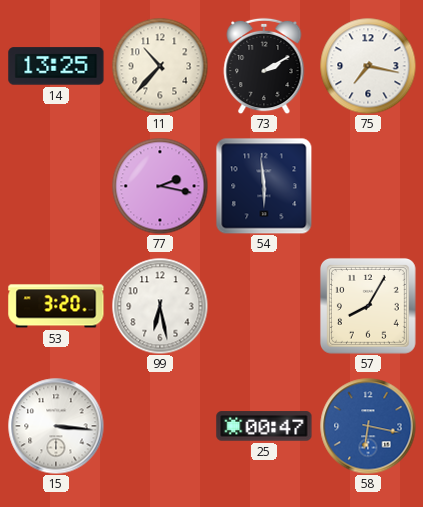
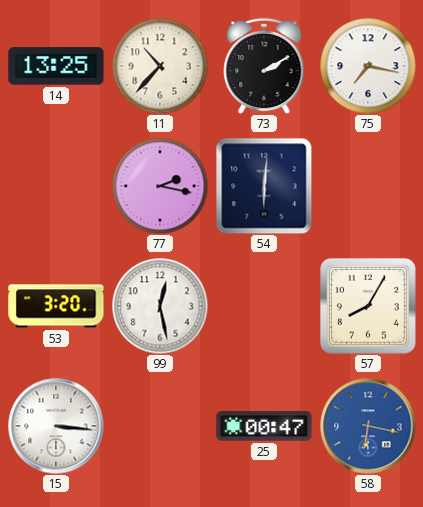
54: 5:59 -> 6:01
99: 6:28 -> 12:28
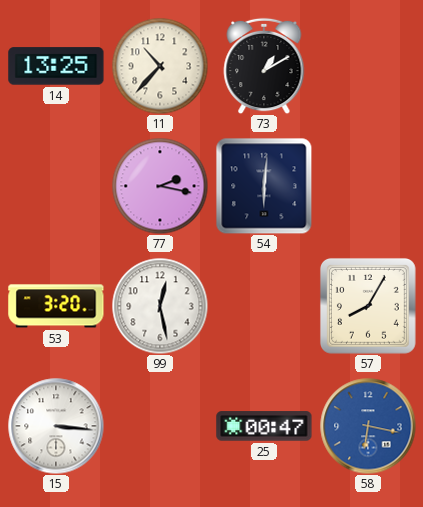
73: 2:10 -> 1:10
75: 7:17 -> none
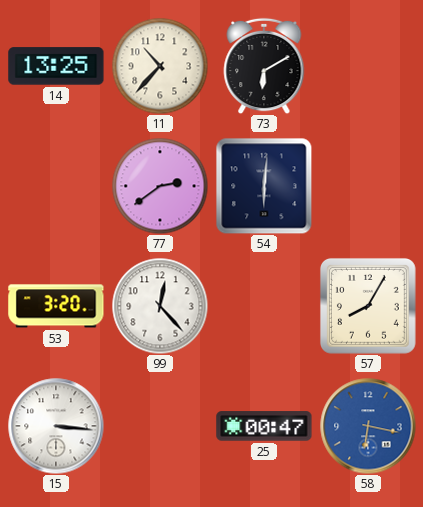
73: 1:10 -> 6:10
77: 2:17 -> 2:39
99: 12:28 -> 12:23
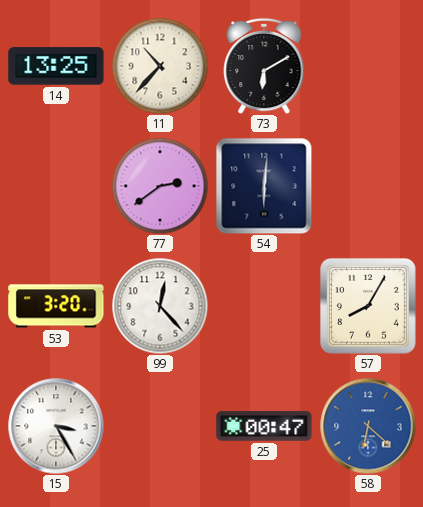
15: 3:16 -> 3:25
58: 6:17 -> 6:22
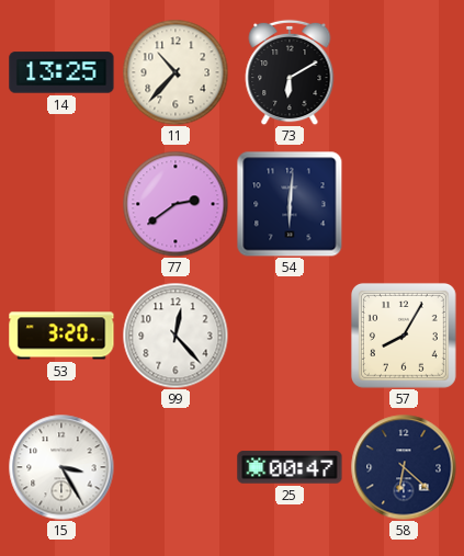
58 dial: blue -> navy
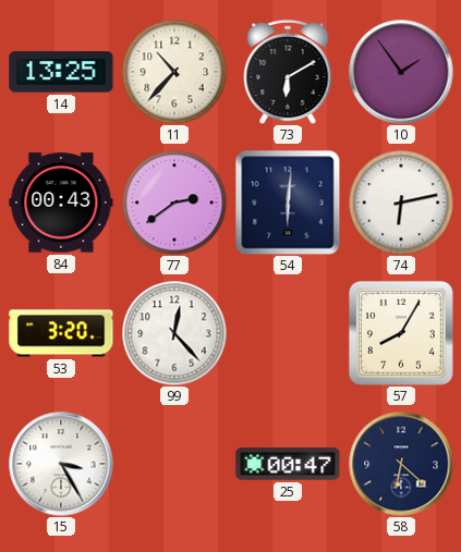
10: none -> 1:54
84: none -> 00:43
74: none -> 6:13
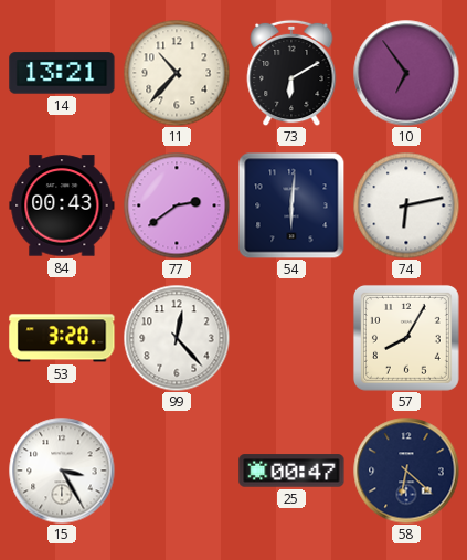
14: 13:25 -> 13:21
10: 1:54 -> 6:54
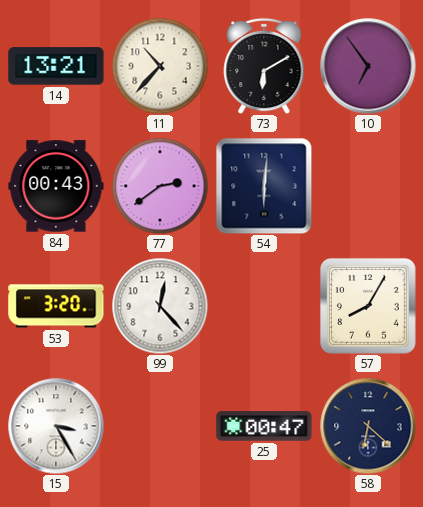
74: 6:13 -> none
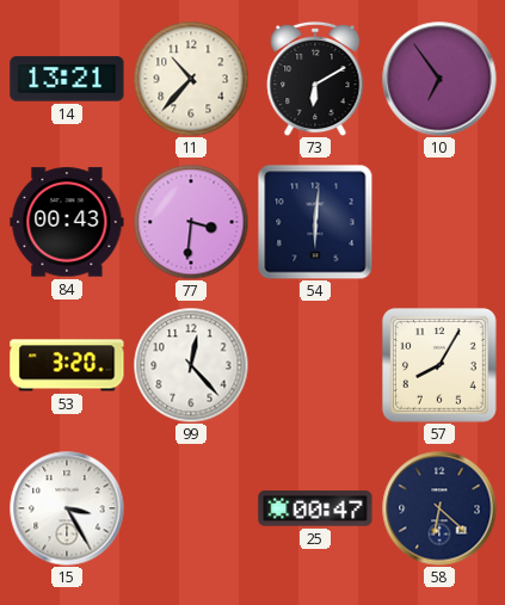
77: 2:39 -> 3:31
